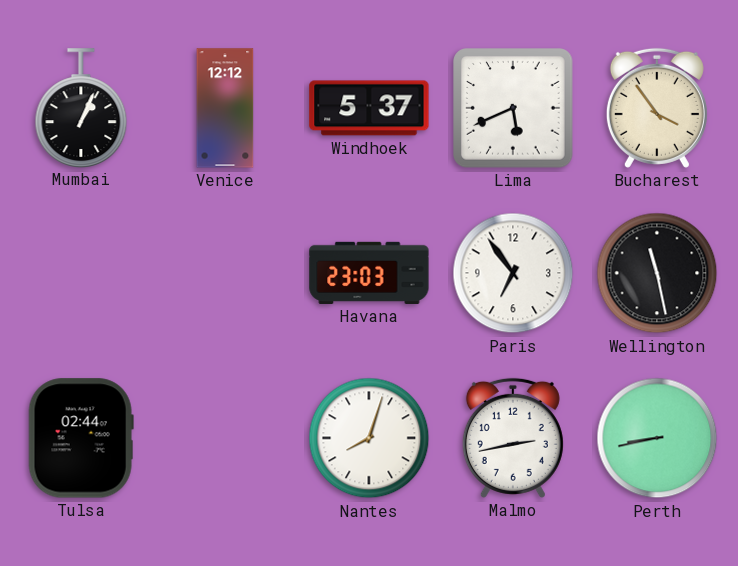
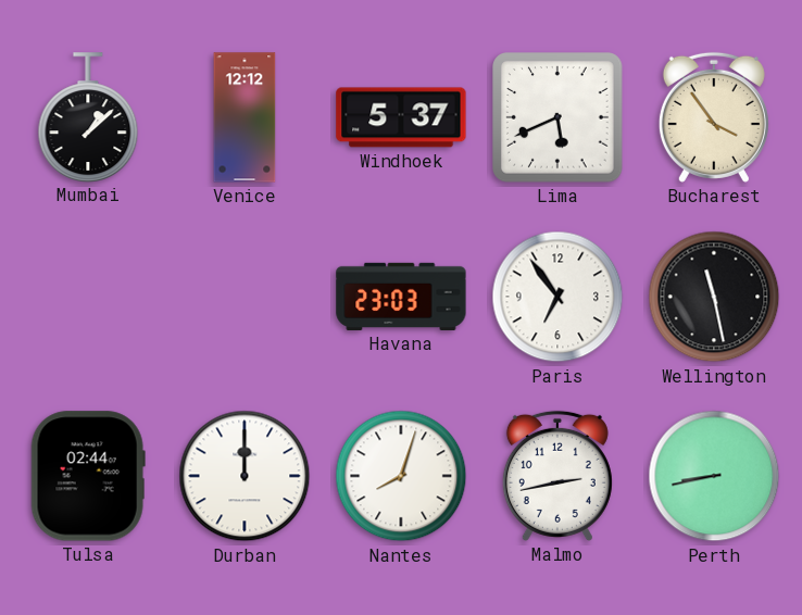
Mumbai: 1:04 -> 1:08
Durban: none -> 12:00
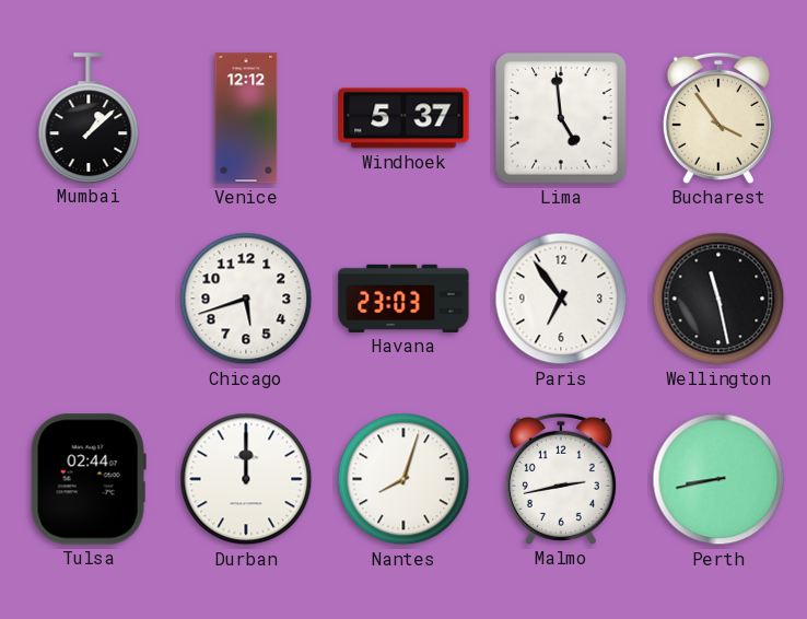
Lima: 5:41 -> 4:59
Chicago: none -> 5:42
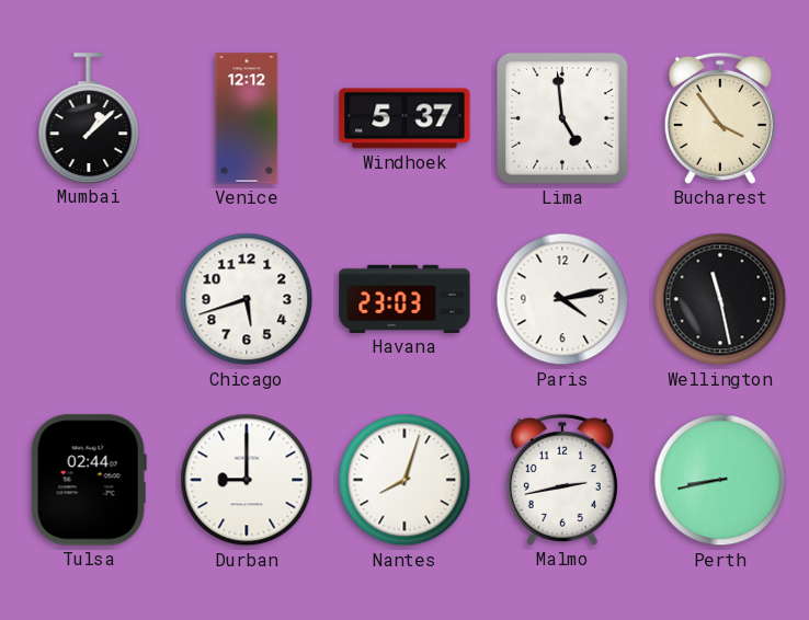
Paris: 6:54 -> 4:13
Durban: 12:00 -> 9:00
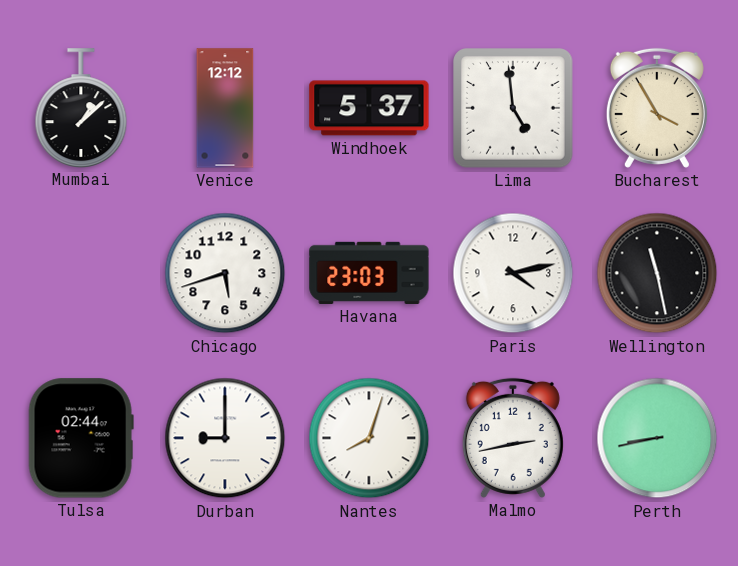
Bucharest: 3:54 -> 3:55
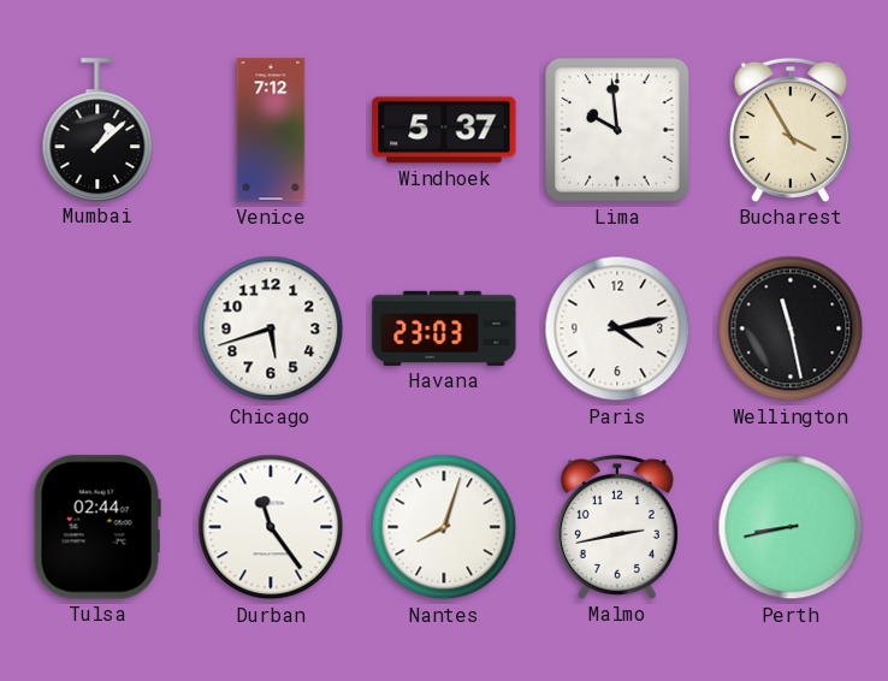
Venice: 12:12 -> 7:12
Lima: 4:59 -> 9:59
Durban: 9:00 -> 11:24
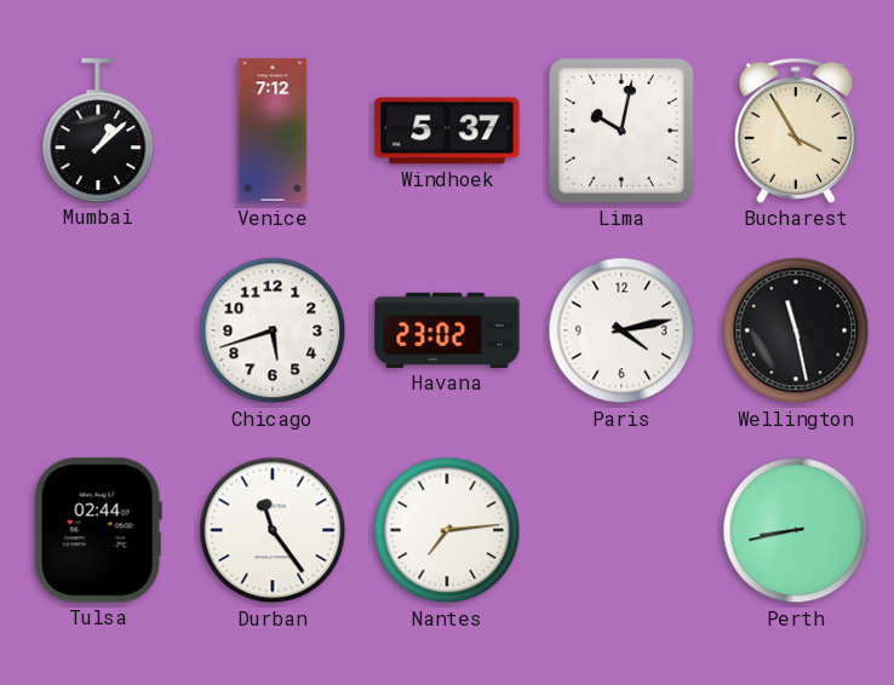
Lima: 9:59 -> 10:02
Havana: 23:03 -> 23:02
Nantes: 8:03 -> 7:14
Malmo: 2:43 -> none
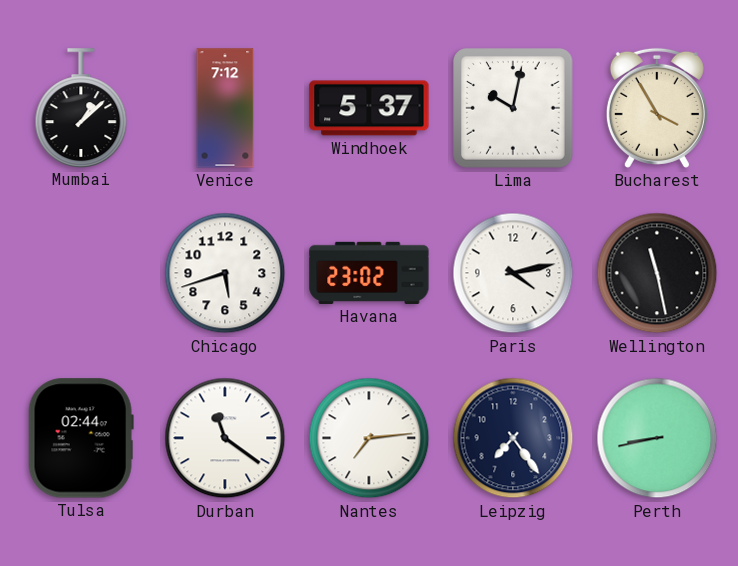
Durban: 11:24 -> 11:21
Leipzig: none -> 7:24
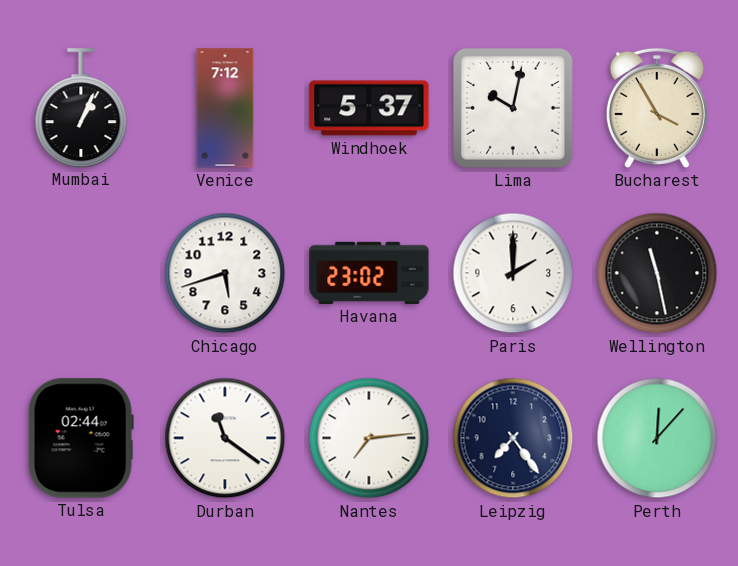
Mumbai: 1:08 -> 1:04
Paris: 4:13 -> 2:00
Perth: 8:43 -> 12:07
